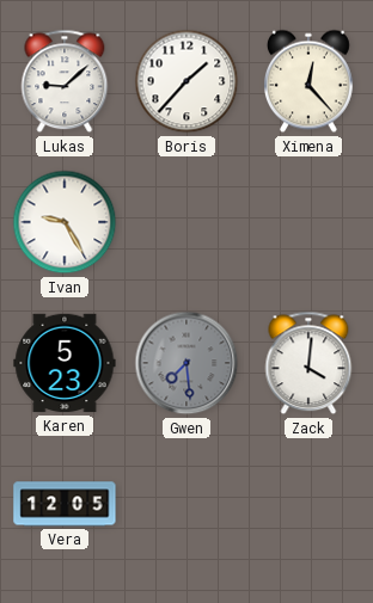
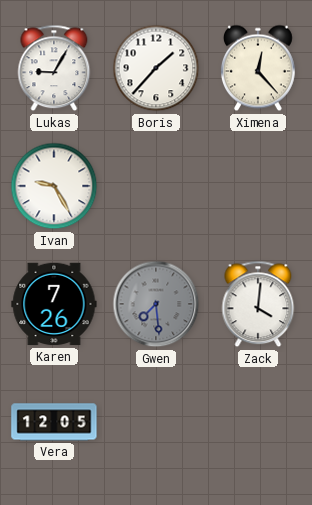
Lukas: 9:08 -> 9:05
Karen: 5:23 -> 7:26
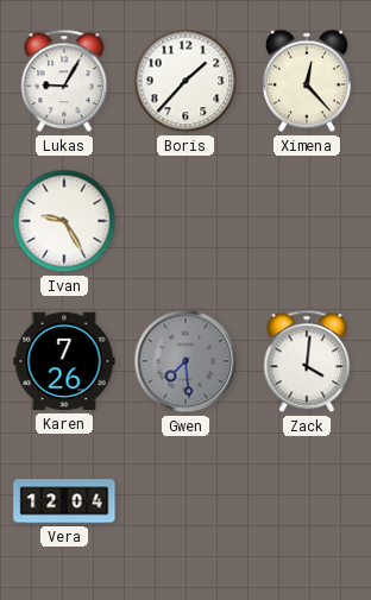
Vera: 12:05 -> 12:04
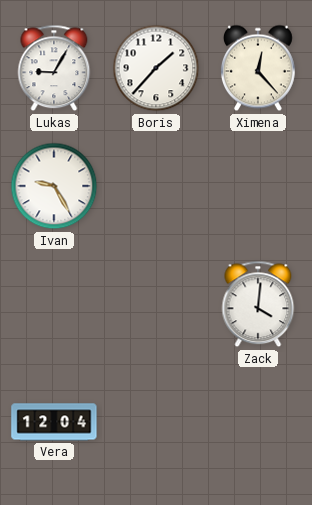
Karen: 7:26 -> none
Gwen: 7:29 -> none
